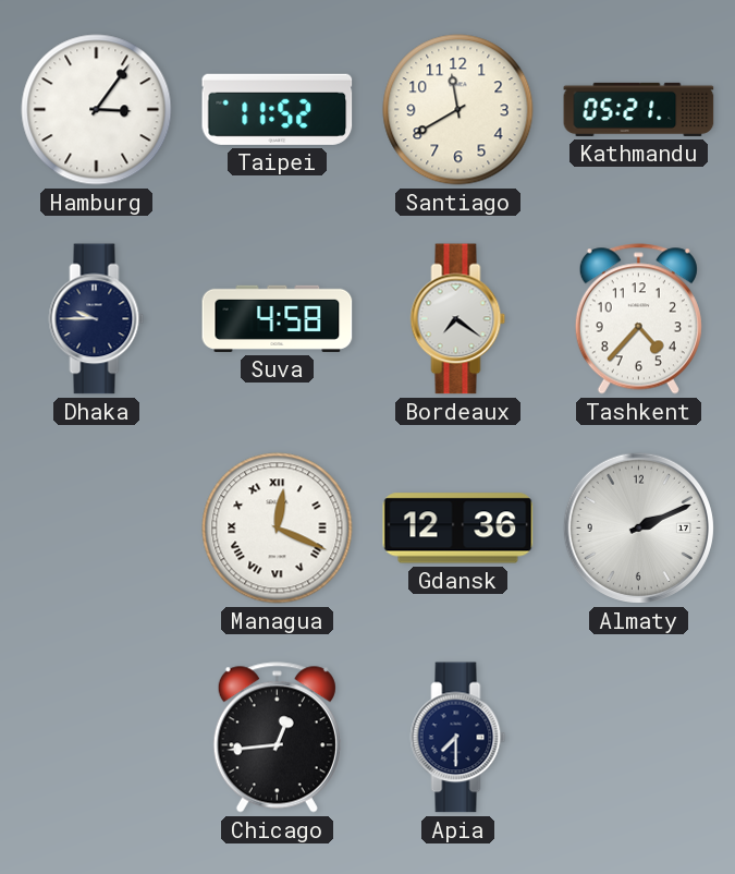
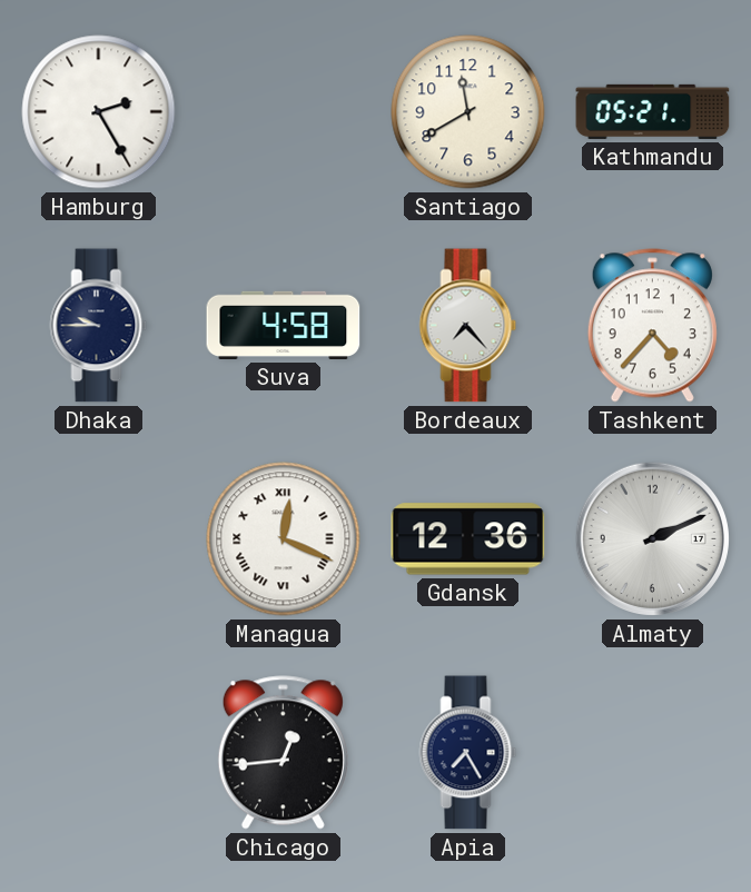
Hamburg: 3:06 -> 2:25
Taipei: 11:52 -> none
Bordeaux: 7:21 -> 7:23
Apia: 7:30 -> 7:25
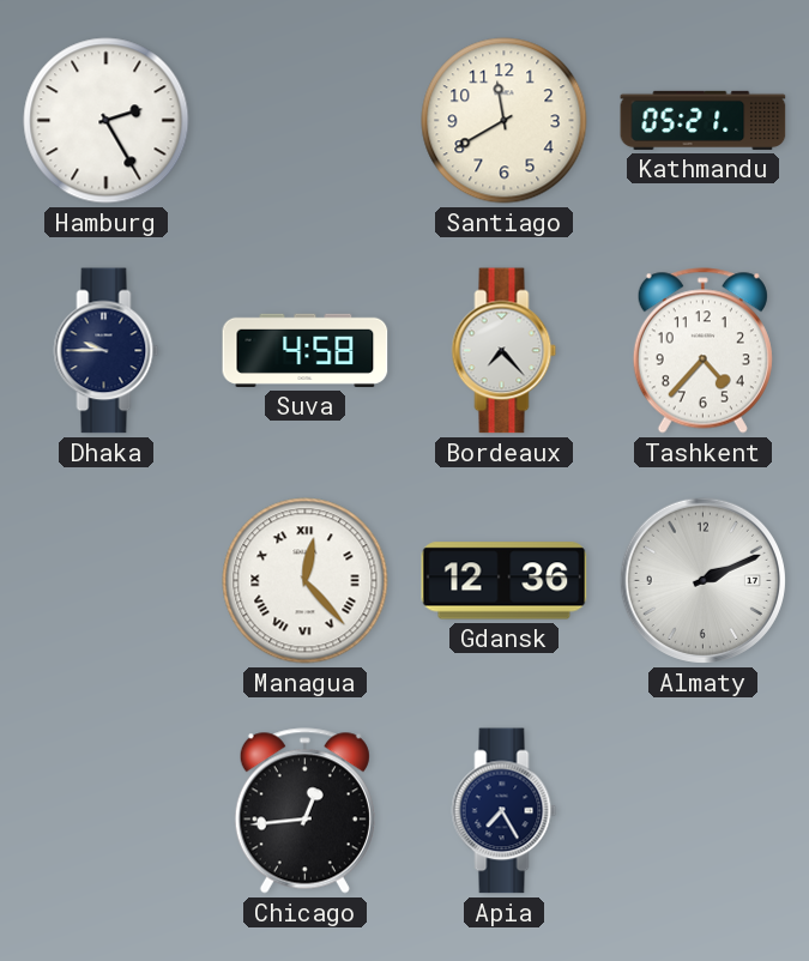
Managua: 12:19 -> 12:23
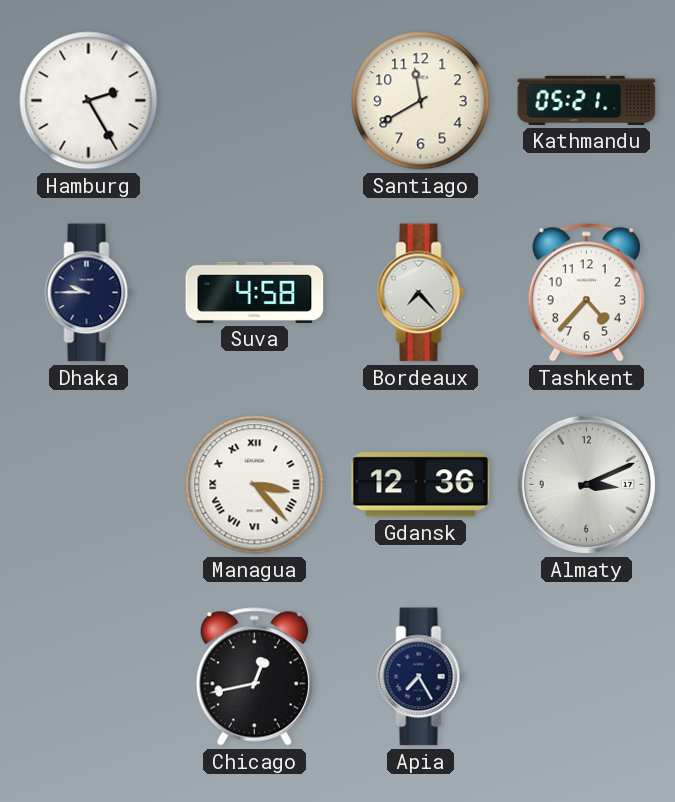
Managua: 12:23 -> 3:23
Almaty: 2:11 -> 3:11
Chicago: 12:44 -> 12:43
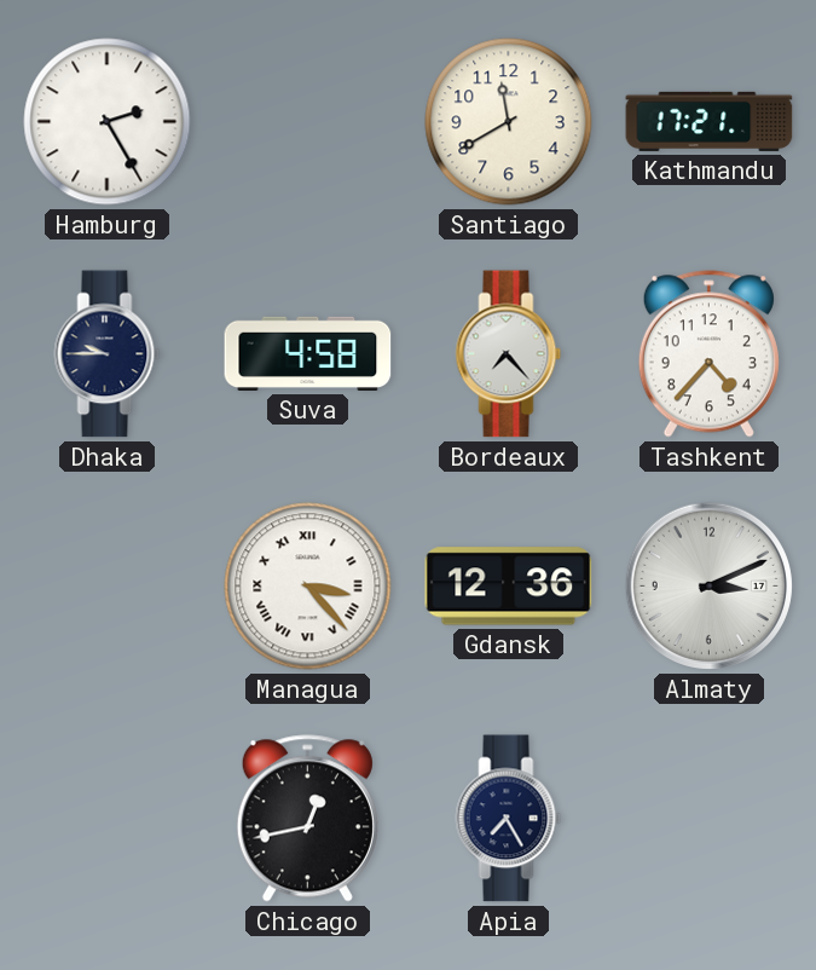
Kathmandu: 05:21 -> 17:21
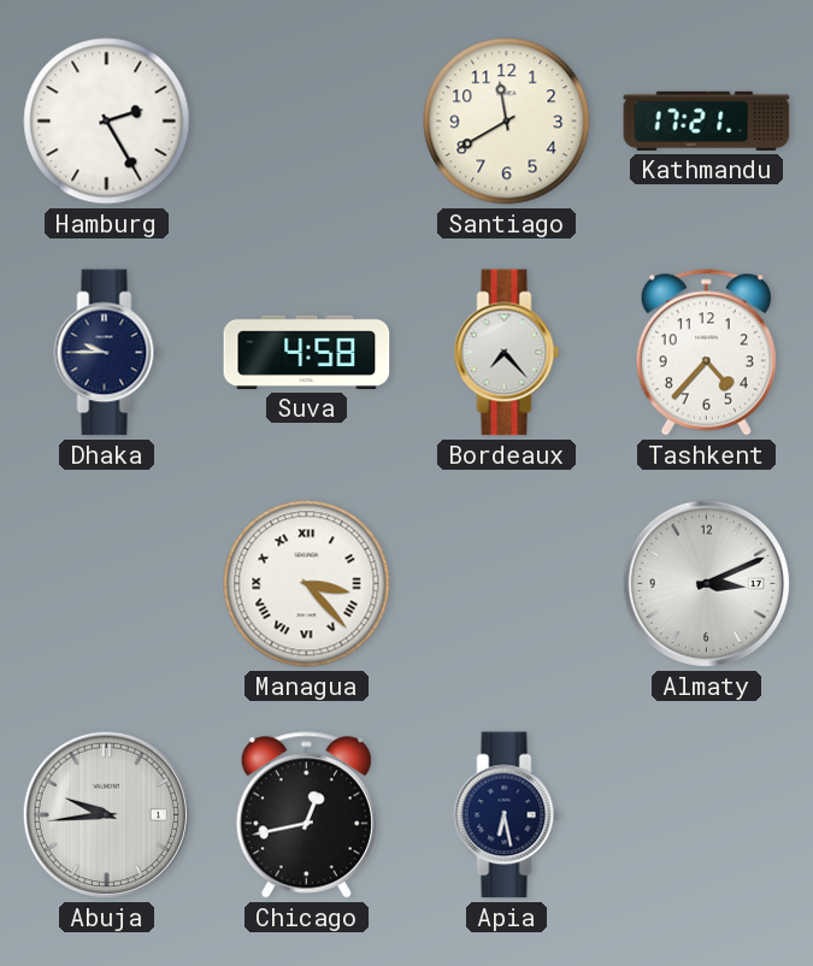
Gdansk: 12:36 -> none
Abuja: none -> 9:44
Apia: 7:25 -> 6:28
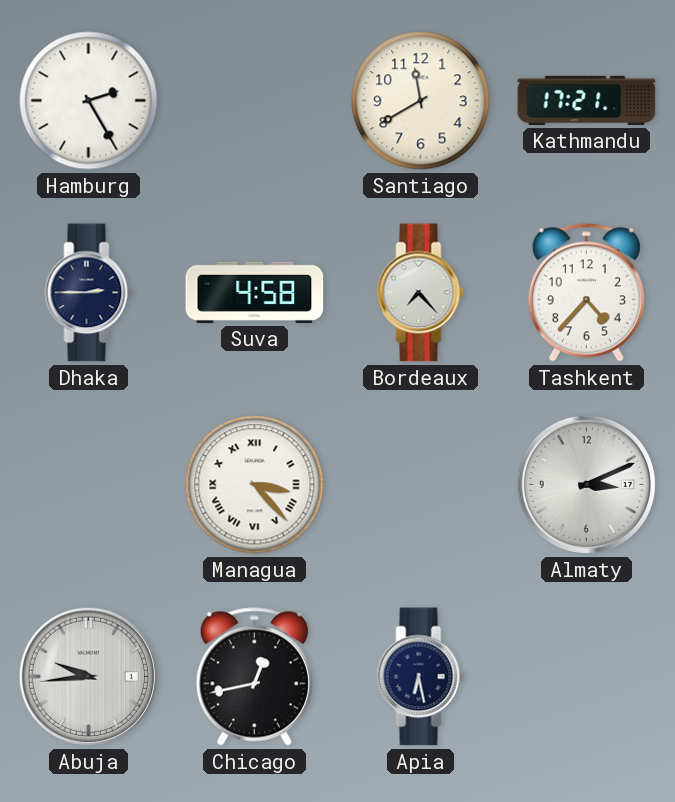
Dhaka: 9:45 -> 2:45
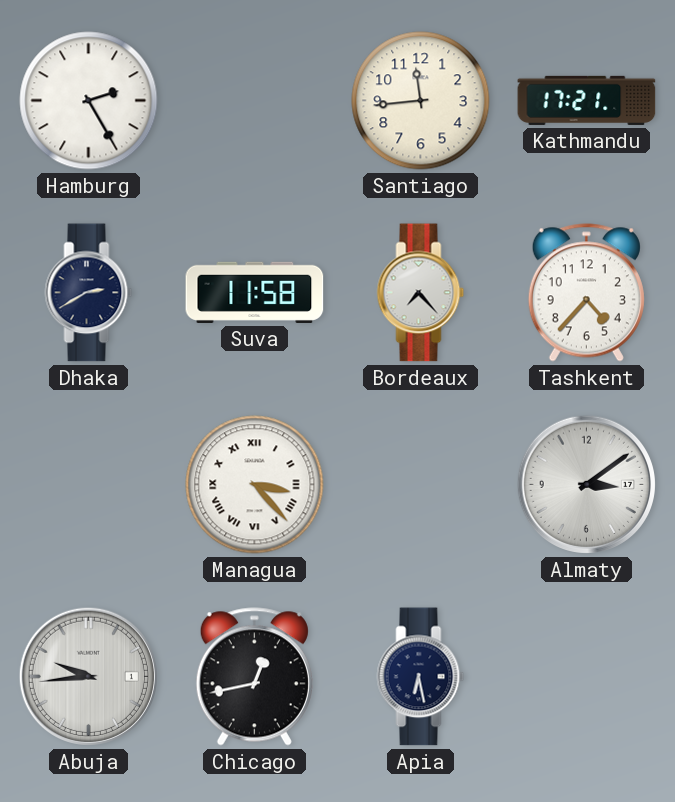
Santiago: 11:40 -> 11:44
Dhaka: 2:45 -> 2:40
Suva: 4:58 -> 11:58
Almaty: 3:11 -> 3:09
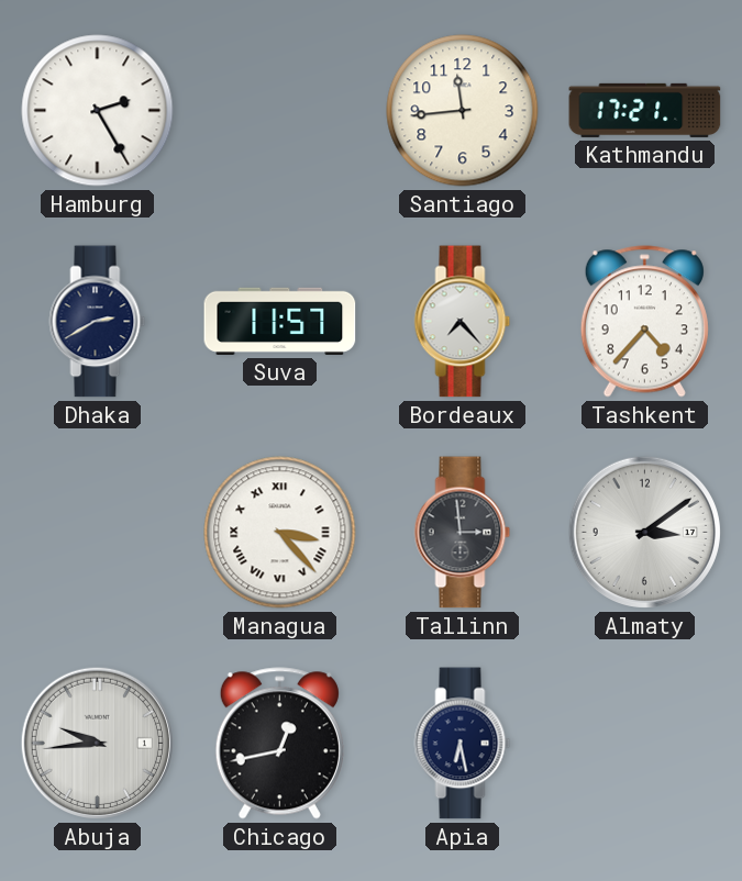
Suva: 11:58 -> 11:57
Tallinn: none -> 2:59
